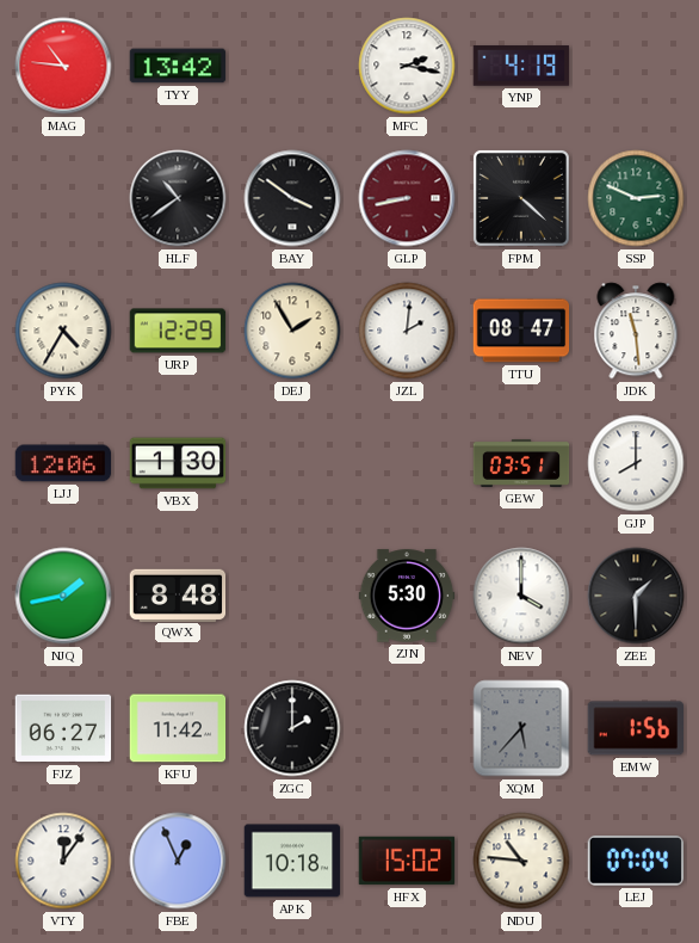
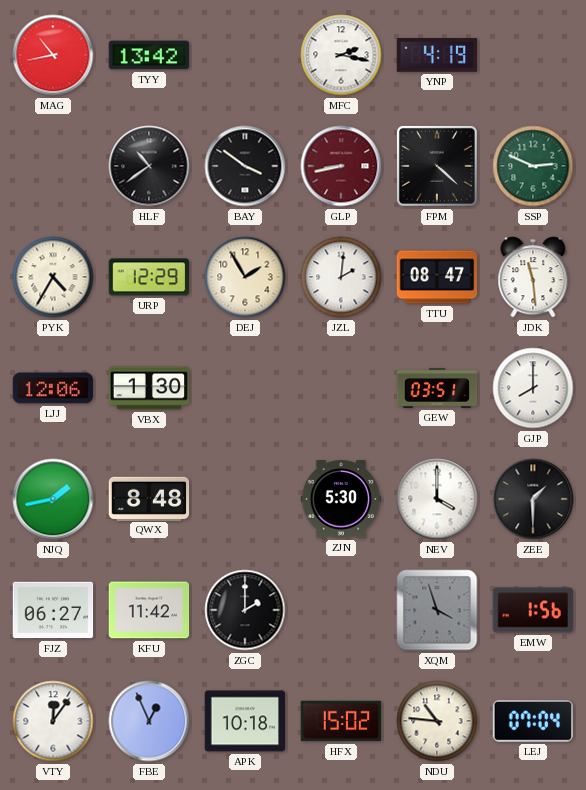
MAG: 10:46 -> 10:43
XQM: 5:37 -> 3:57
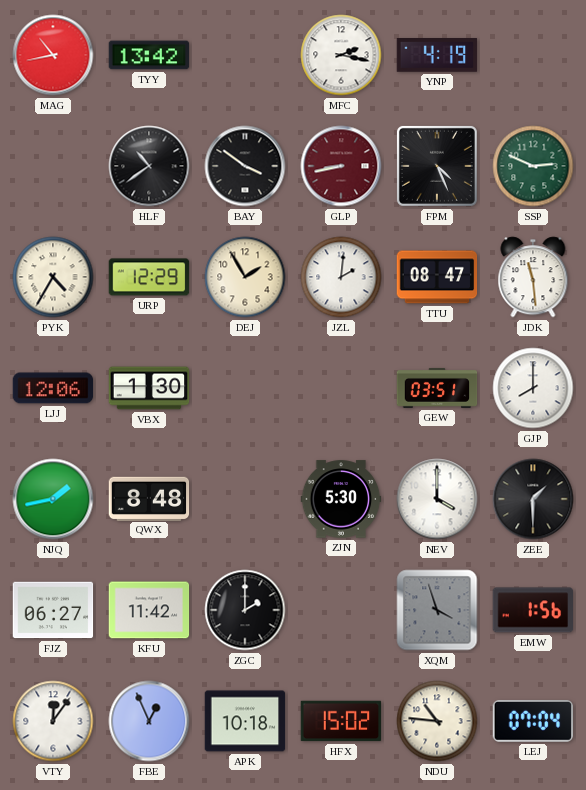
FPM: 4:22 -> 4:26
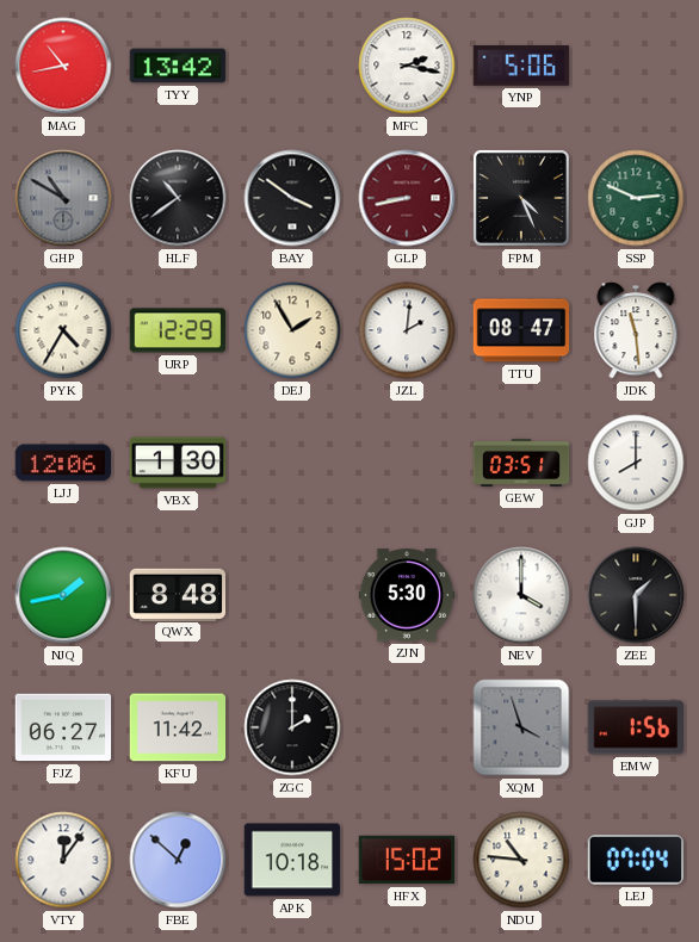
YNP: 4:19 -> 5:06
GHP: none -> 10:50
FBE: 12:56 -> 12:52
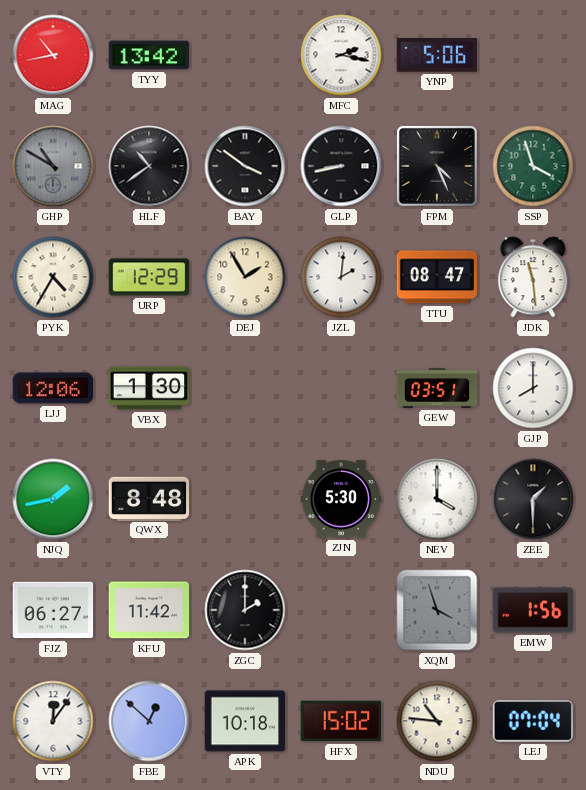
GLP dial: burgundy -> black
SSP: 2:49 -> 3:57
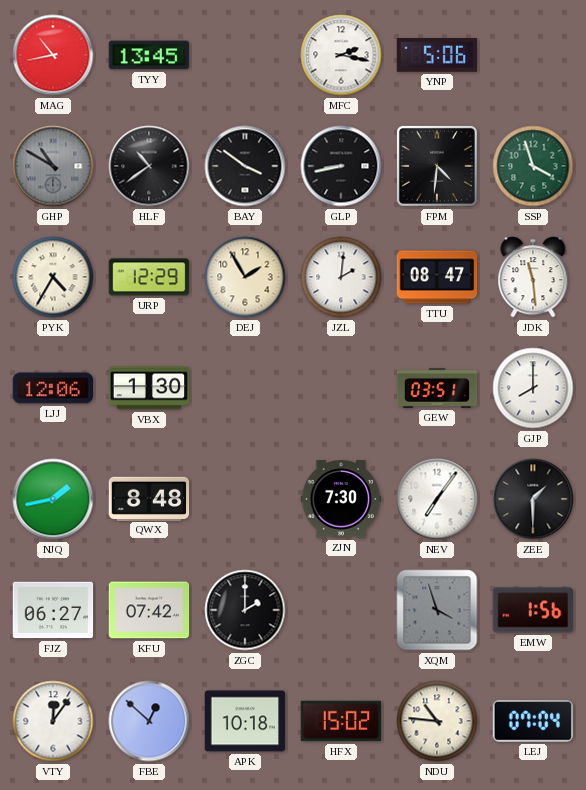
TYY: 13:42 -> 13:45
FPM: 4:26 -> 4:31
ZJN: 5:30 -> 7:30
NEV: 4:00 -> 7:06
KFU: 11:42 -> 07:42
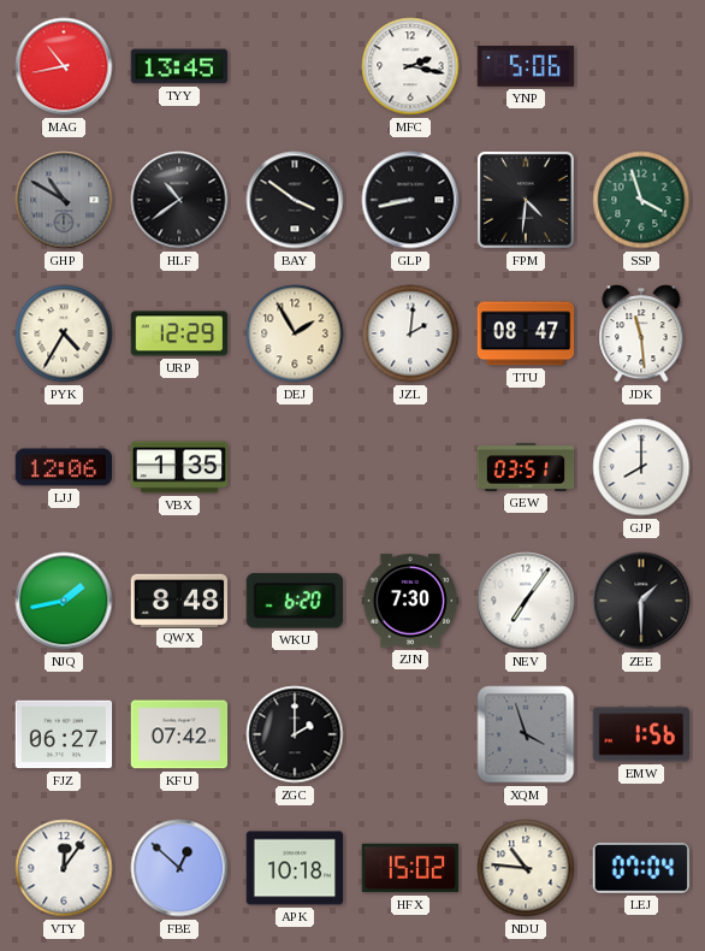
VBX: 1:30 -> 1:35
WKU: none -> 6:20
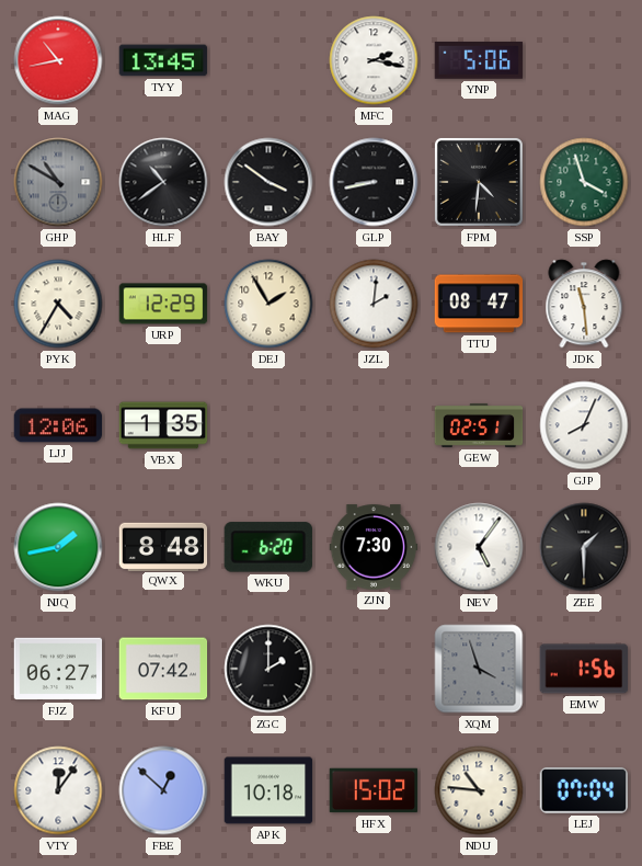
GEW: 03:51 -> 02:51
GJP: 8:00 -> 8:04
NEV: 7:06 -> 5:06
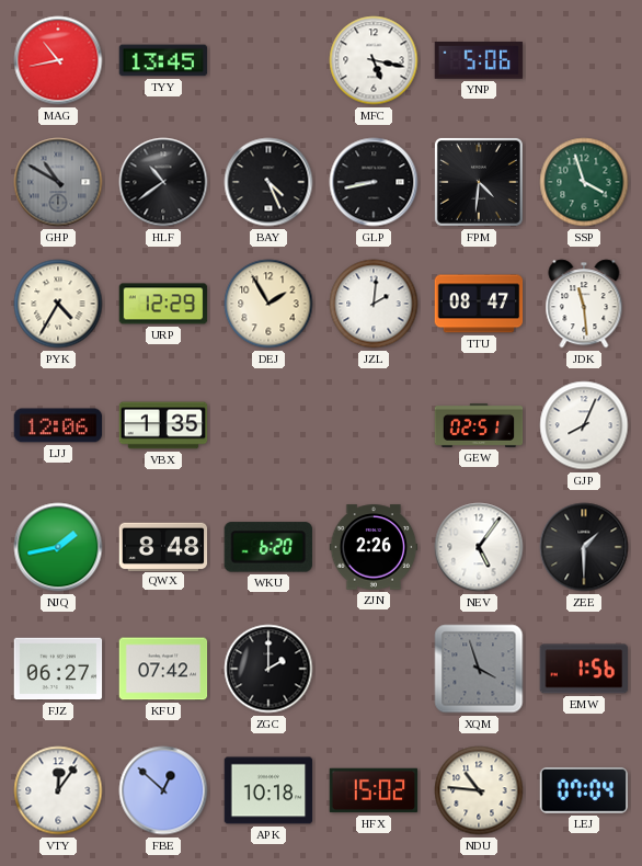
MFC: 2:17 -> 5:17
BAY: 3:51 -> 4:26
ZJN: 7:30 -> 2:26
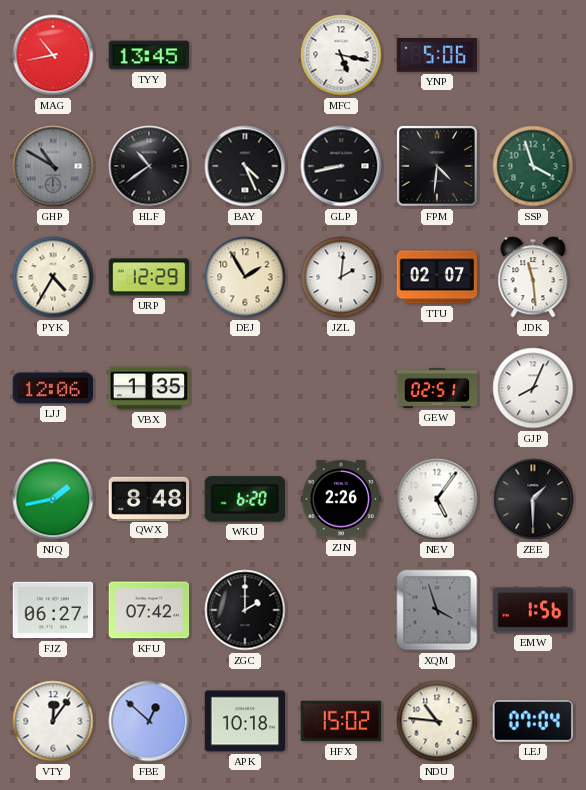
TTU: 08:47 -> 02:07
